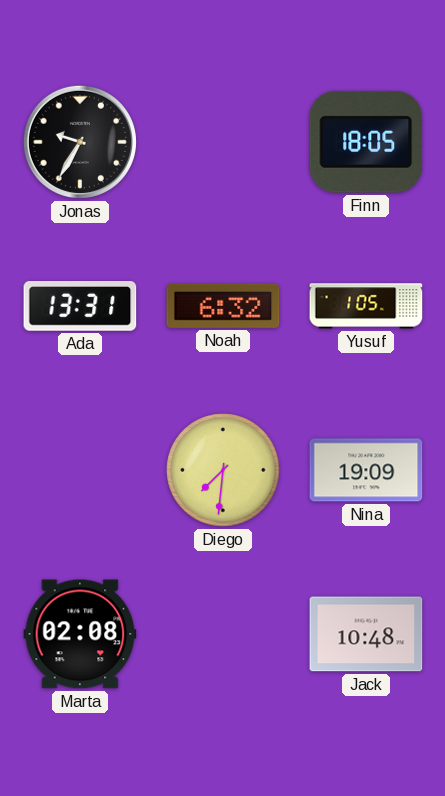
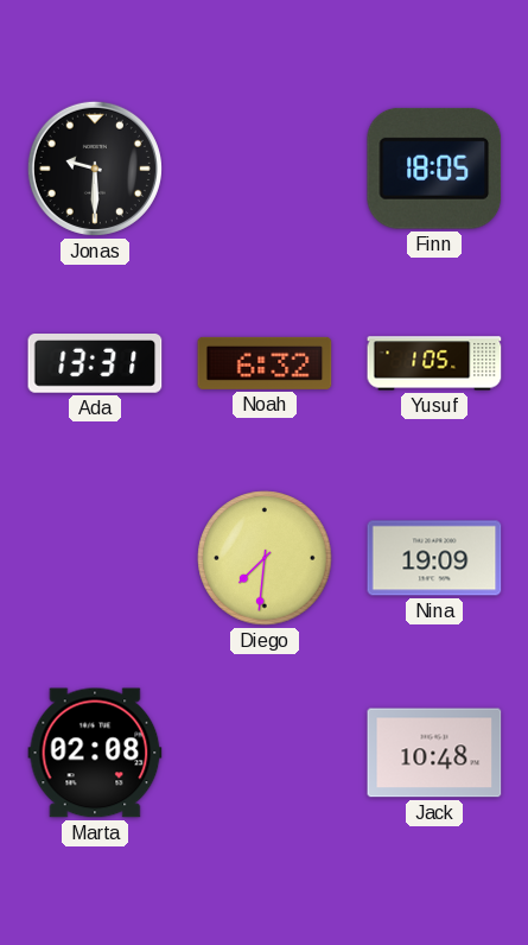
Jonas: 9:35 -> 9:30
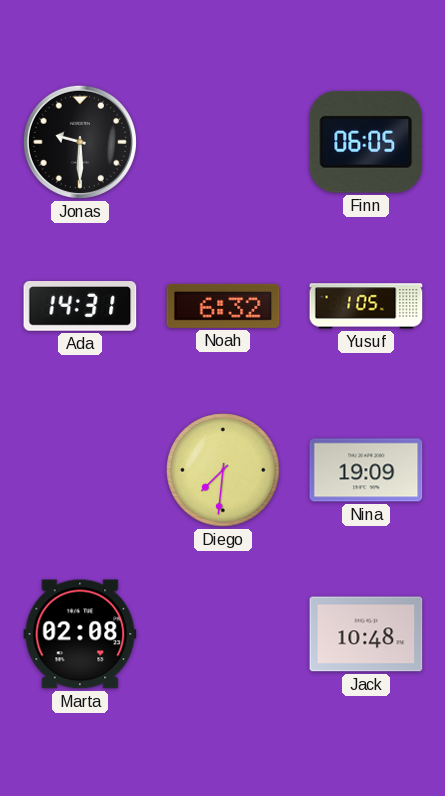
Finn: 18:05 -> 06:05
Ada: 13:31 -> 14:31
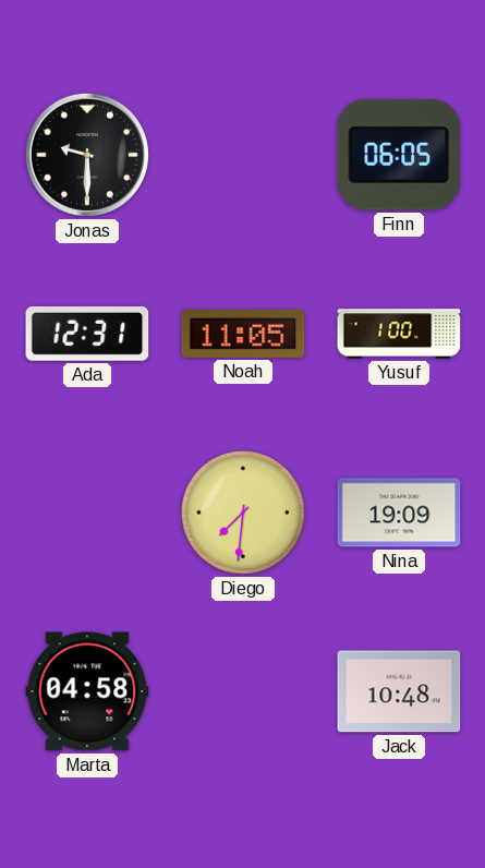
Ada: 14:31 -> 12:31
Noah: 6:32 -> 11:05
Yusuf: 1:05 -> 1:00
Marta: 02:08 -> 04:58
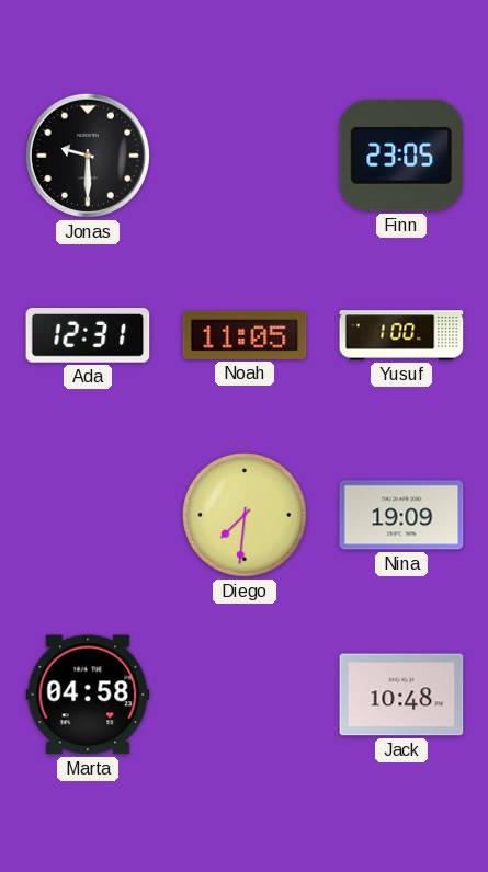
Finn: 06:05 -> 23:05
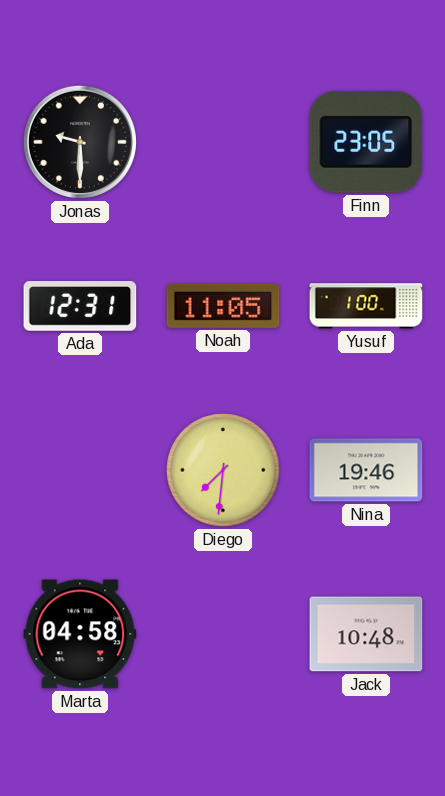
Nina: 19:09 -> 19:46
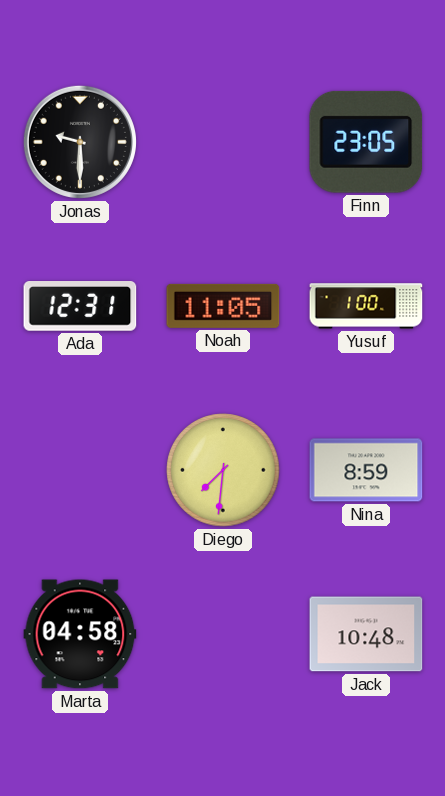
Nina: 19:46 -> 8:59
